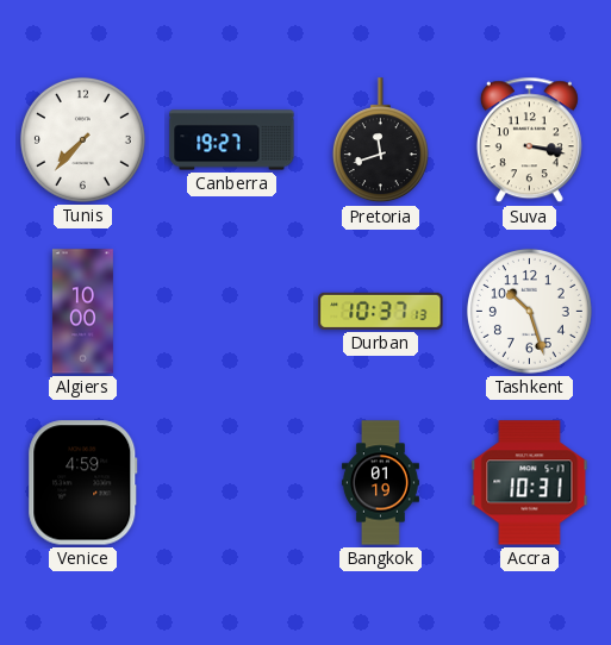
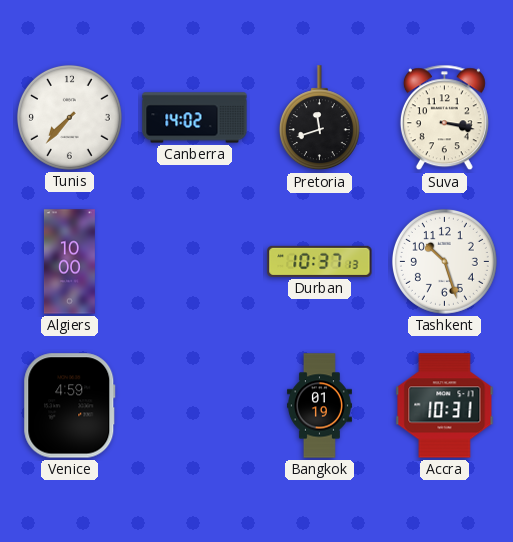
Canberra: 19:27 -> 14:02
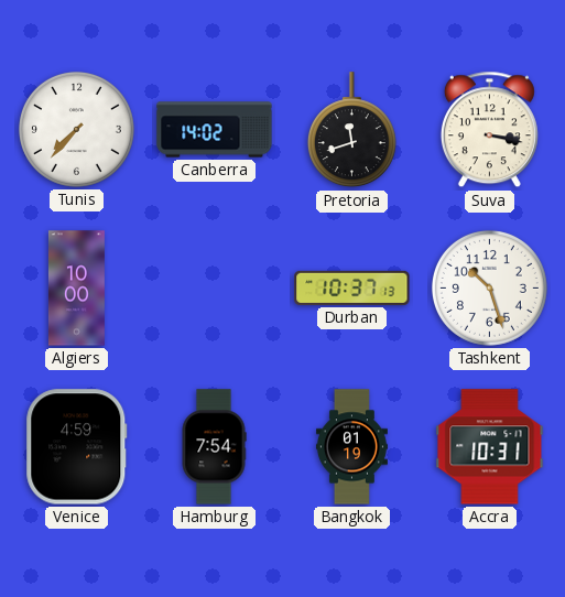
Hamburg: none -> 7:54
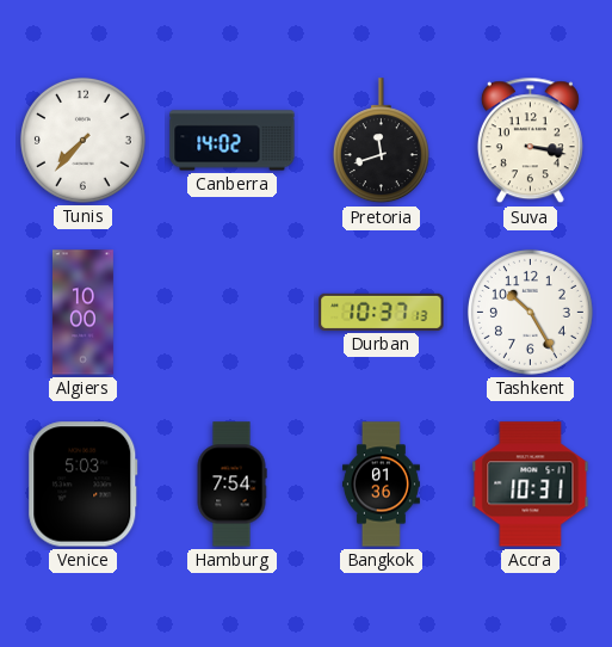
Tashkent: 10:27 -> 10:25
Venice: 4:59 -> 5:03
Bangkok: 01:19 -> 01:36
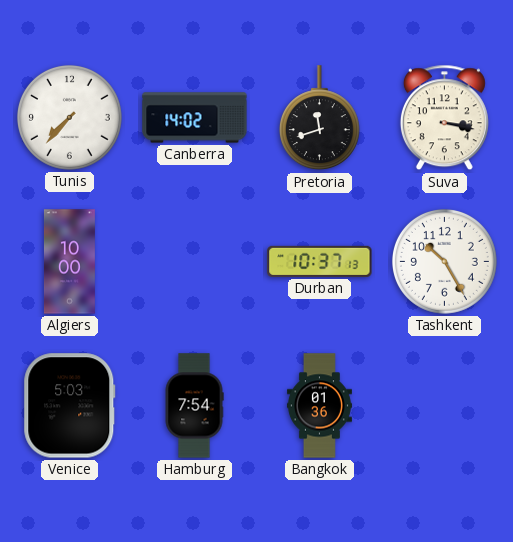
Accra: 10:31 -> none
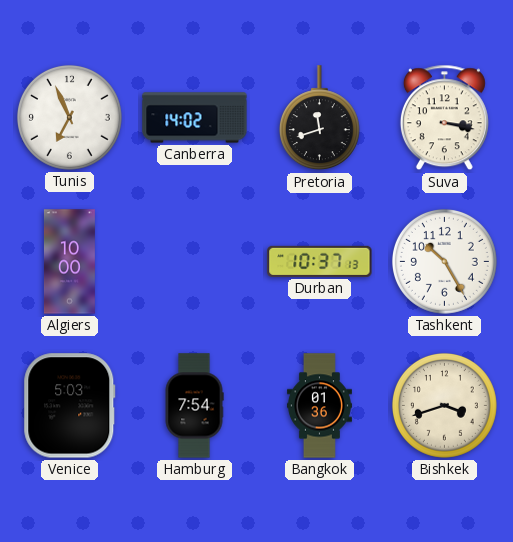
Tunis: 7:37 -> 6:56
Bishkek: none -> 3:42
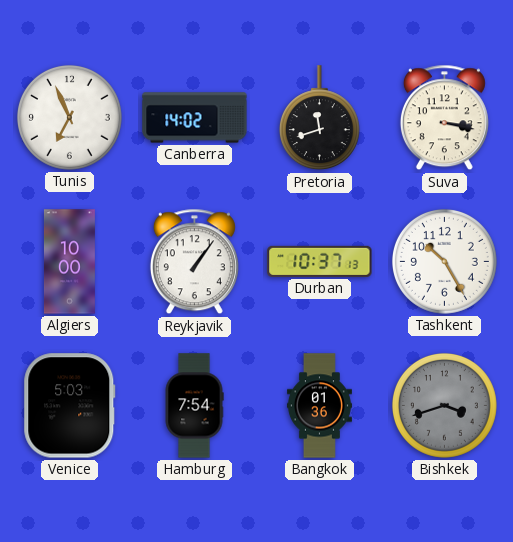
Reykjavik: none -> 1:06
Bishkek dial: cream -> grey
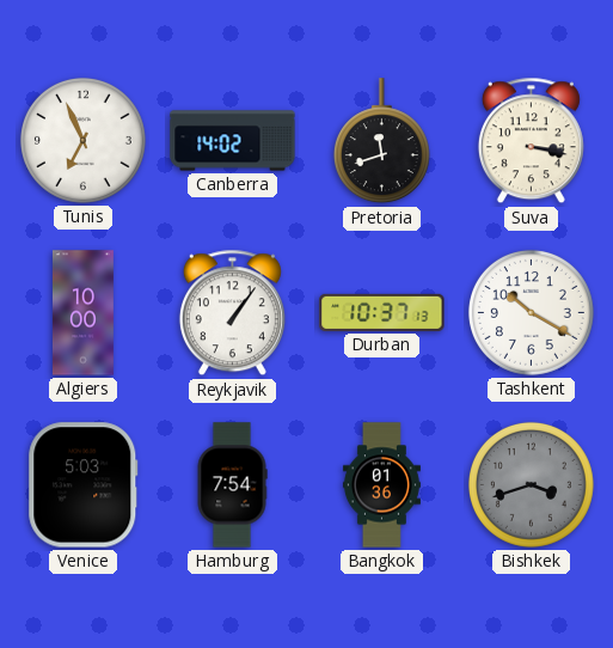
Tashkent: 10:25 -> 10:20
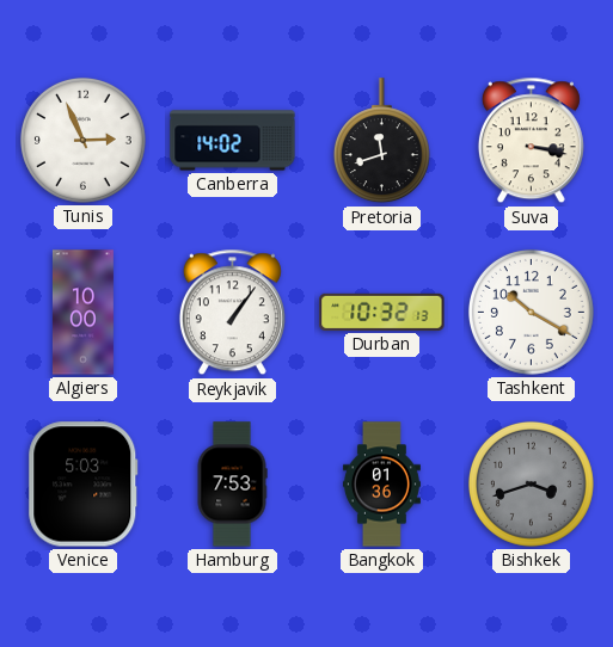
Tunis: 6:56 -> 2:56
Durban: 10:37 -> 10:32
Hamburg: 7:54 -> 7:53
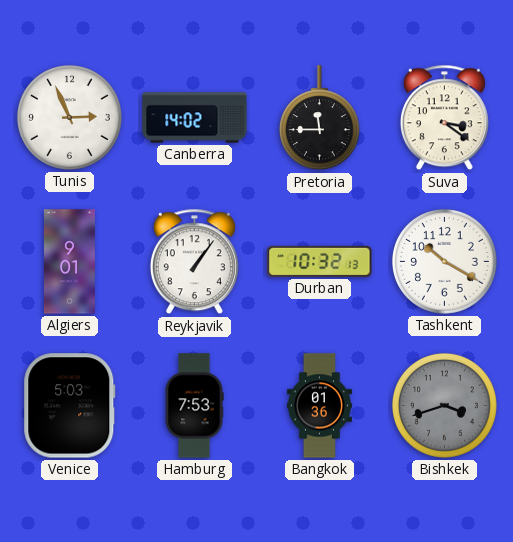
Pretoria: 11:42 -> 11:45
Suva: 3:17 -> 3:21
Algiers: 10:00 -> 9:01
